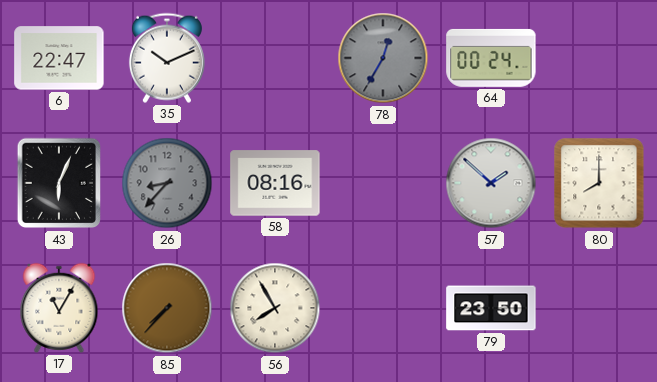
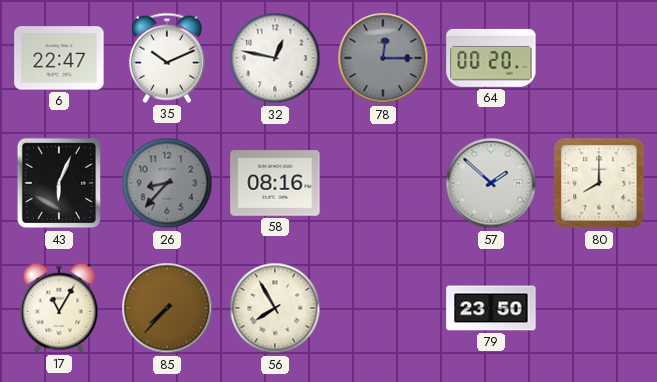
32: none -> 12:47
78: 12:35 -> 12:15
64: 00:24 -> 00:20
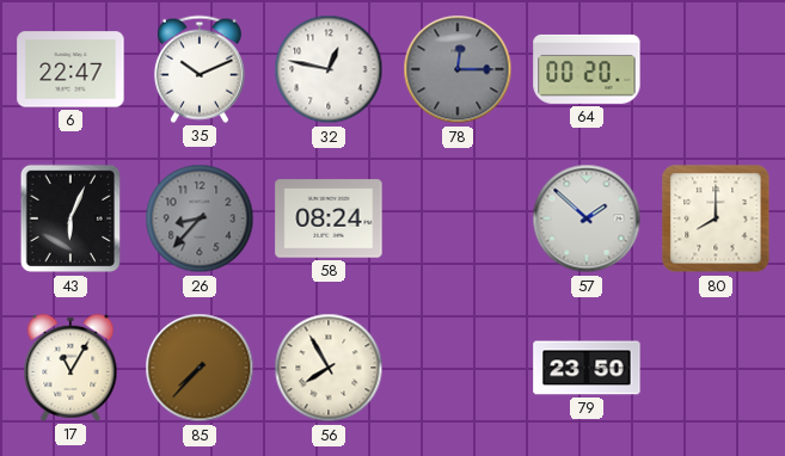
58: 08:16 -> 08:24
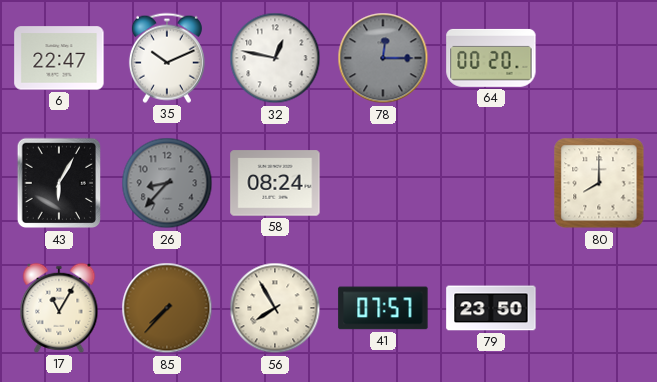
43: 6:04 -> 6:05
57: 1:52 -> none
41: none -> 07:57
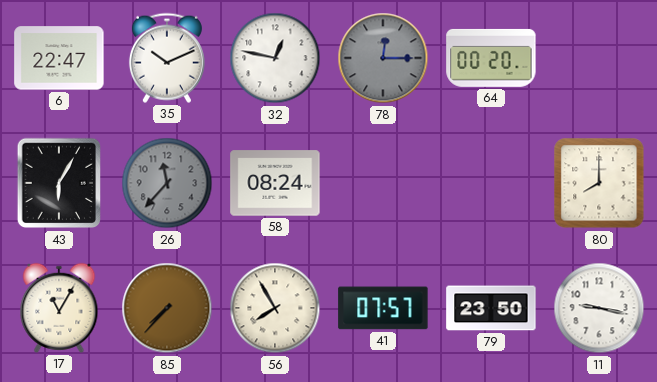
26: 8:37 -> 11:37
11: none -> 9:17
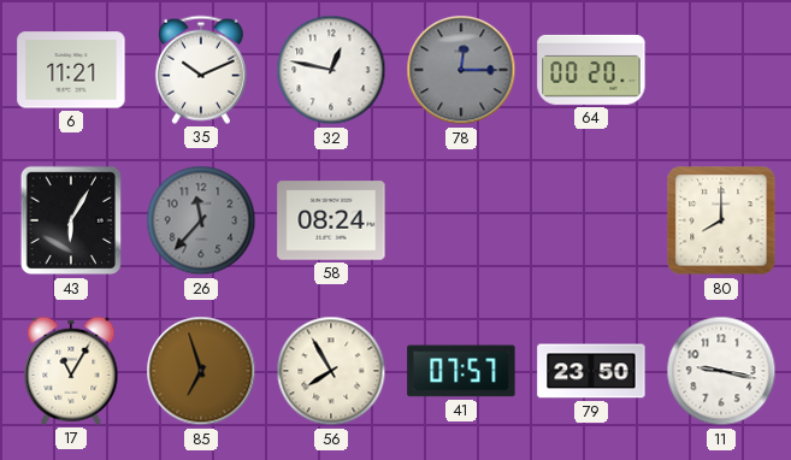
6: 22:47 -> 11:21
85: 7:37 -> 6:57
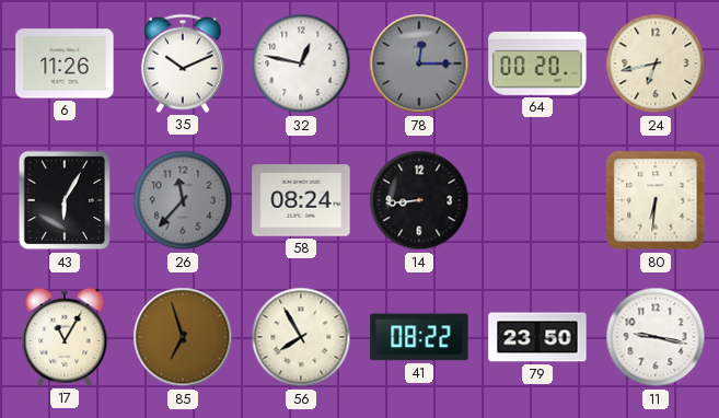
6: 11:21 -> 11:26
24: none -> 6:43
14: none -> 8:44
80: 8:00 -> 6:31
41: 07:57 -> 08:22
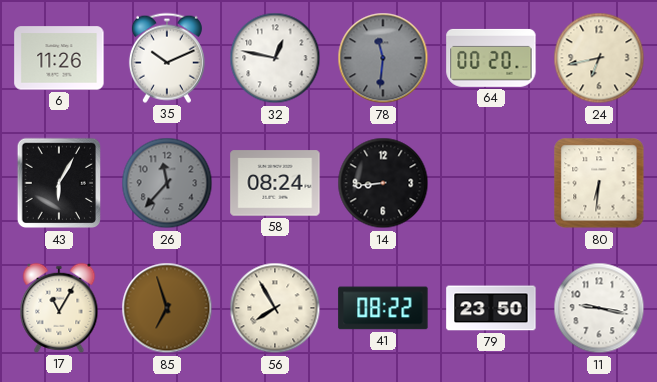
78: 12:15 -> 11:31
